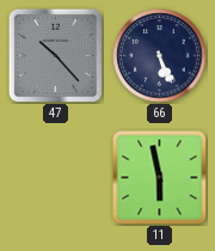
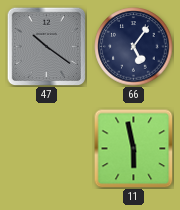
47: 10:23 -> 10:21
66: 5:26 -> 5:06
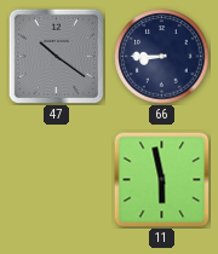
66: 5:06 -> 8:45
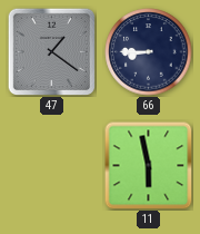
47: 10:21 -> 1:21
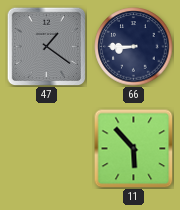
11: 5:58 -> 5:53
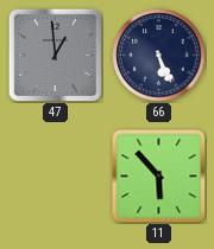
47: 1:21 -> 12:59
66: 8:45 -> 5:26
